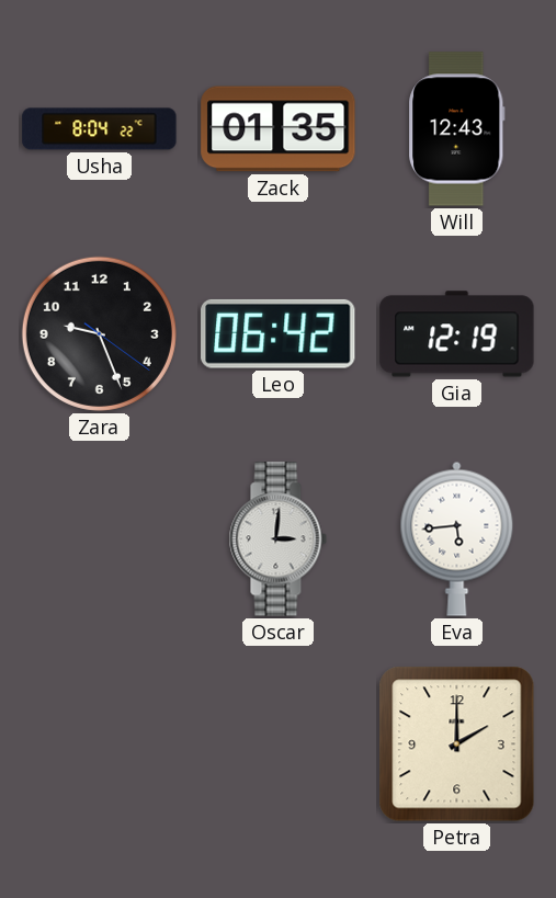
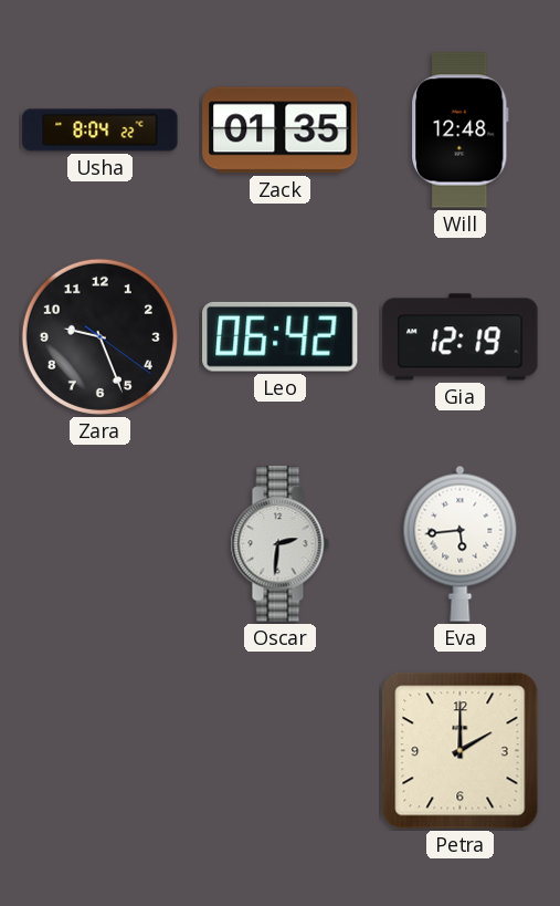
Will: 12:43 -> 12:48
Oscar: 3:01 -> 2:31
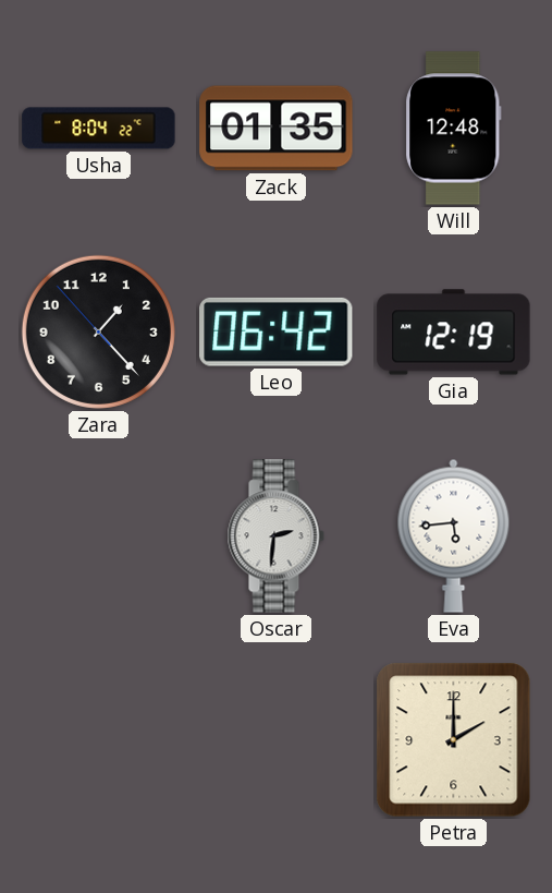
Zara: 9:26 -> 1:22
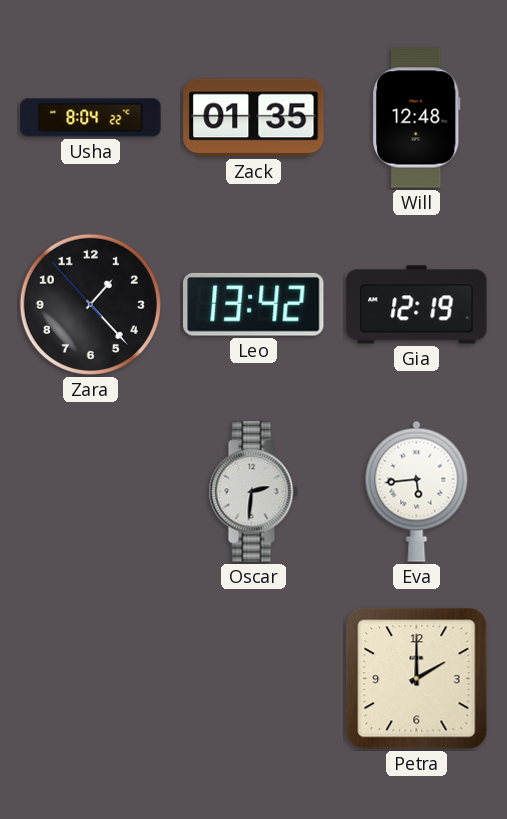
Leo: 06:42 -> 13:42
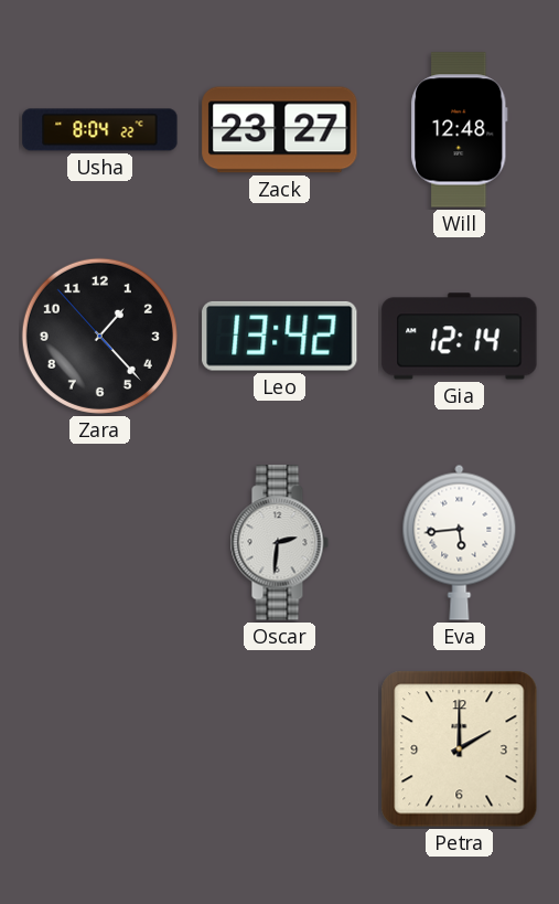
Zack: 01:35 -> 23:27
Gia: 12:19 -> 12:14
